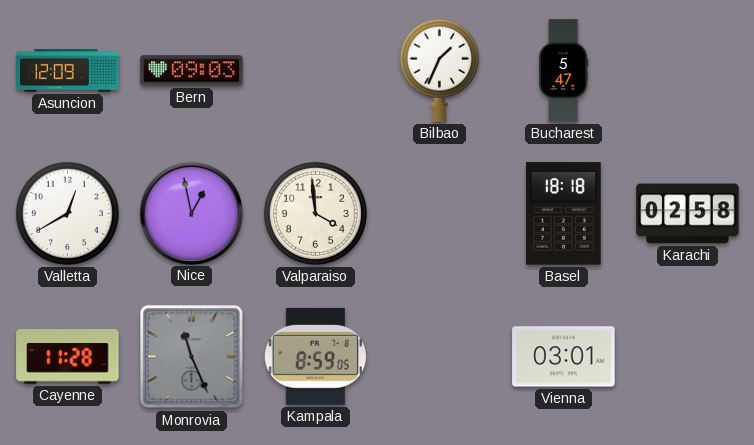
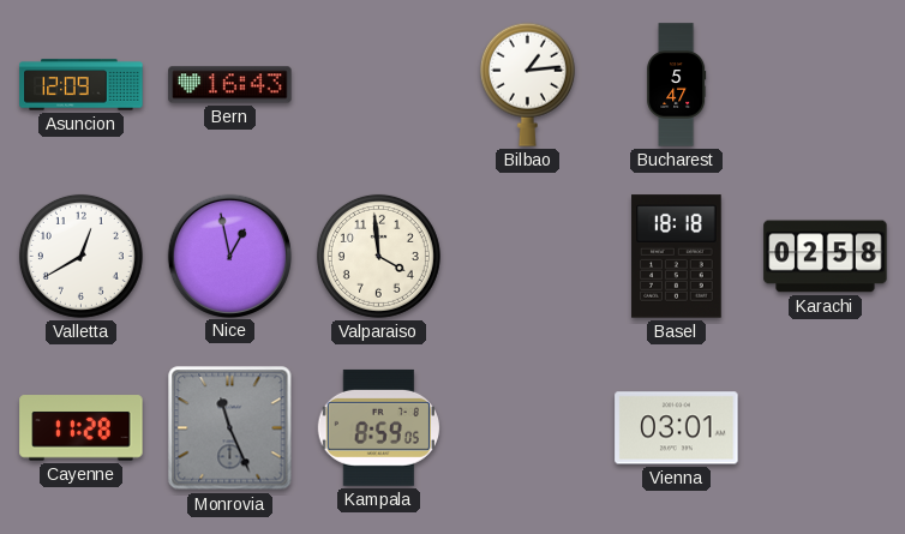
Bern: 09:03 -> 16:43
Bilbao: 1:34 -> 1:14
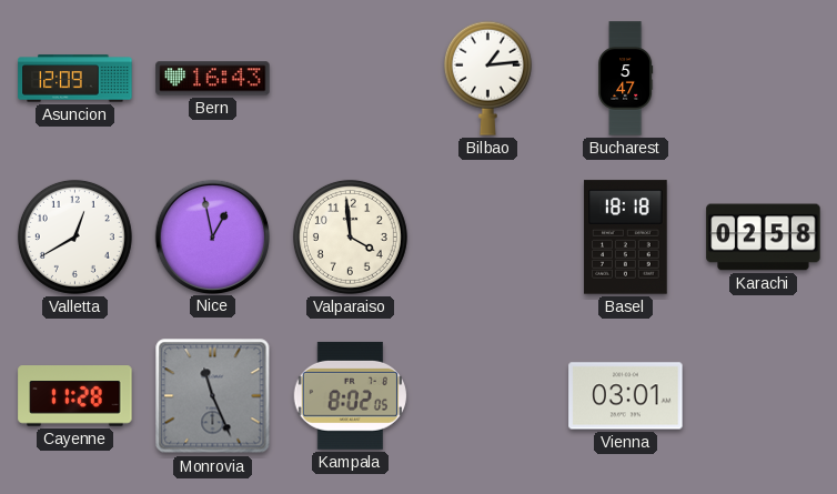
Kampala: 8:59 -> 8:02
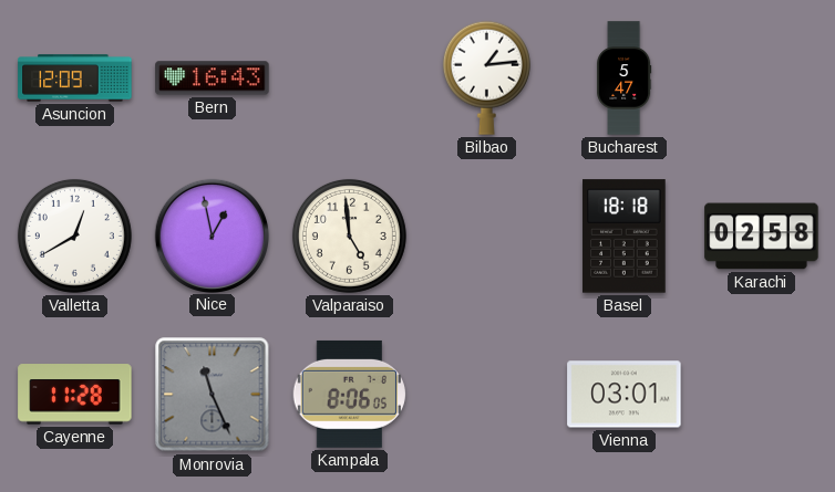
Valparaiso: 3:59 -> 4:59
Kampala: 8:02 -> 8:06
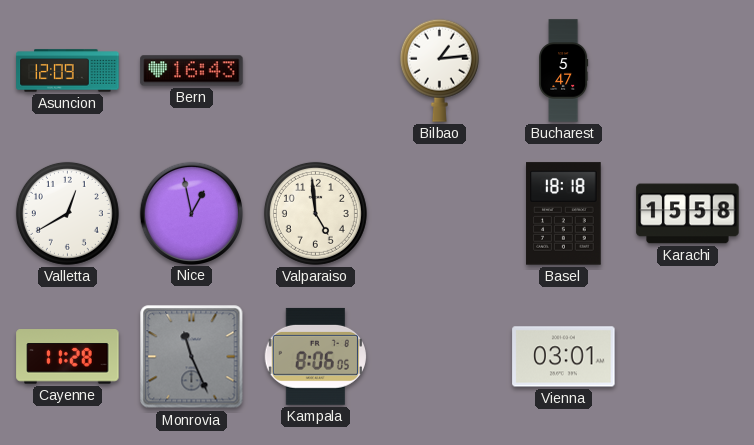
Karachi: 02:58 -> 15:58
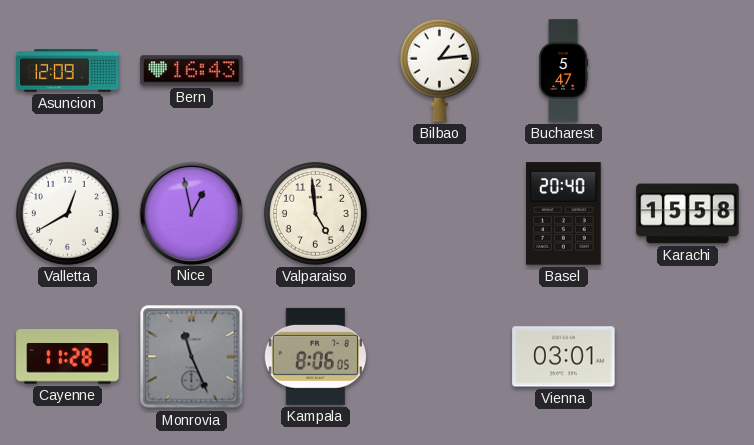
Basel: 18:18 -> 20:40
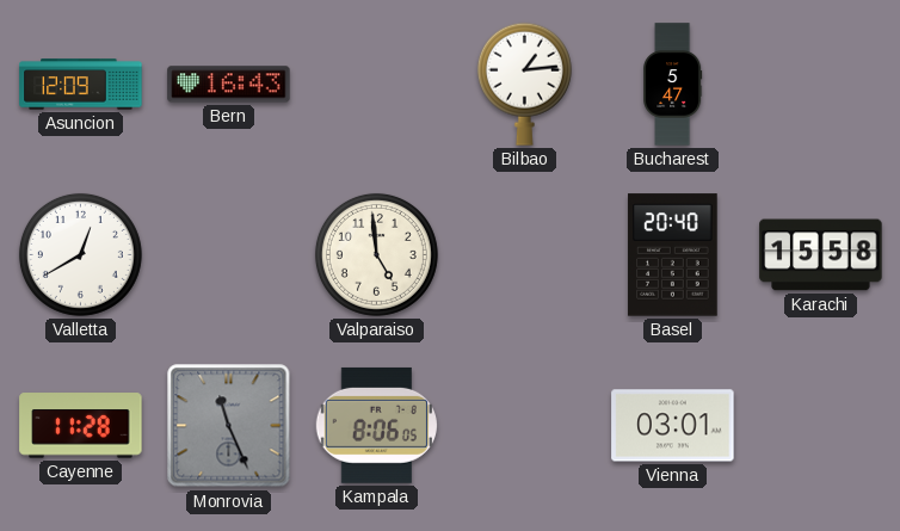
Nice: 12:58 -> none
